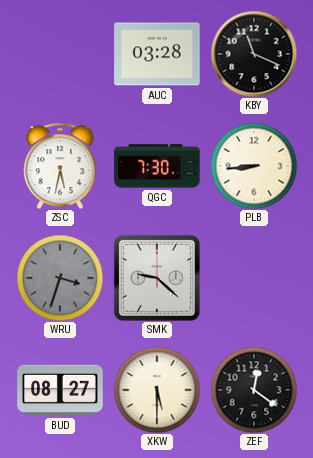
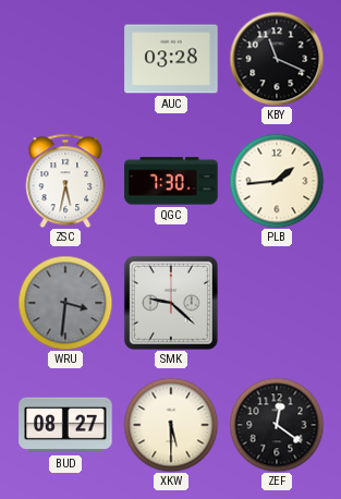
PLB: 8:44 -> 1:44
WRU: 3:33 -> 3:31
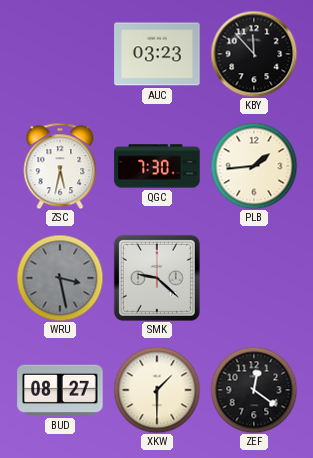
AUC: 03:28 -> 03:23
KBY: 11:19 -> 11:53
WRU: 3:31 -> 3:28
XKW: 5:30 -> 1:30
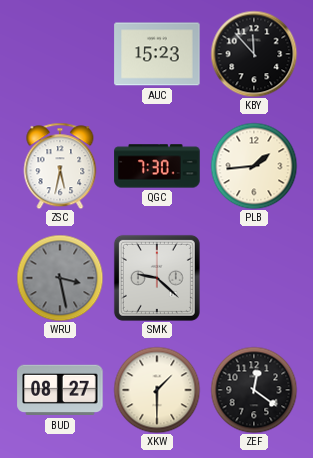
AUC: 03:23 -> 15:23
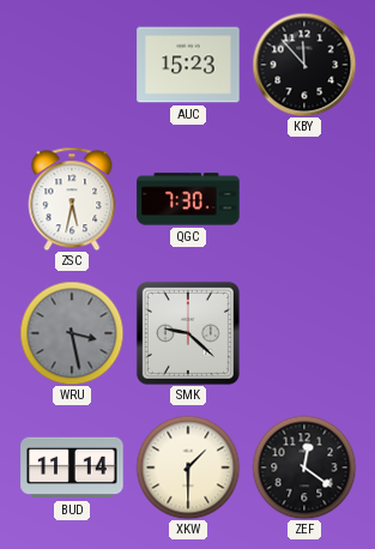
PLB: 1:44 -> none
BUD: 08:27 -> 11:14
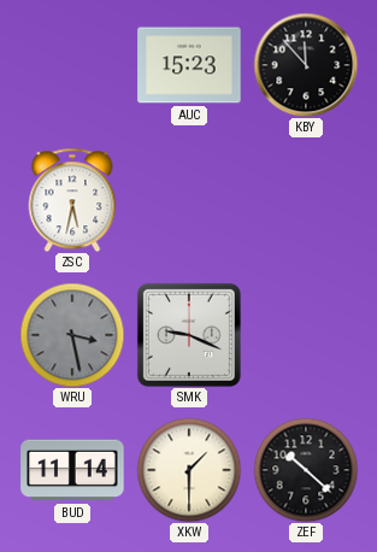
QGC: 7:30 -> none
SMK: 9:22 -> 9:19
ZEF: 12:21 -> 10:22
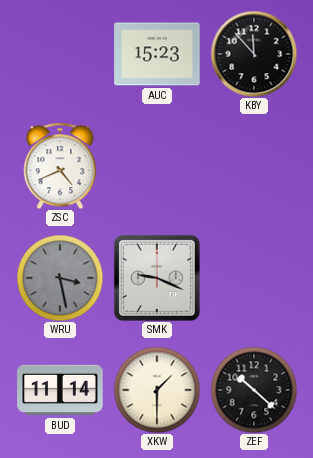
ZSC: 5:32 -> 4:41
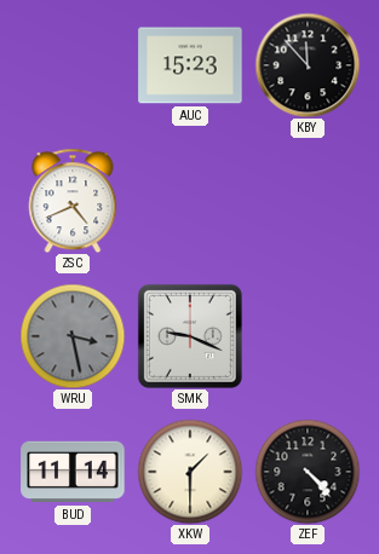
ZEF: 10:22 -> 4:23
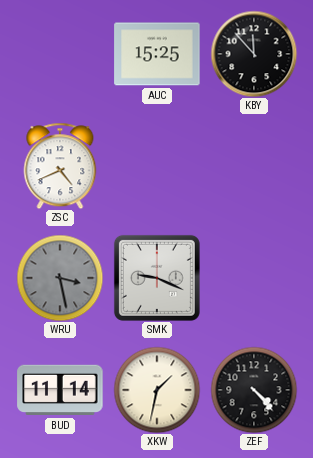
AUC: 15:23 -> 15:25
XKW: 1:30 -> 1:32
